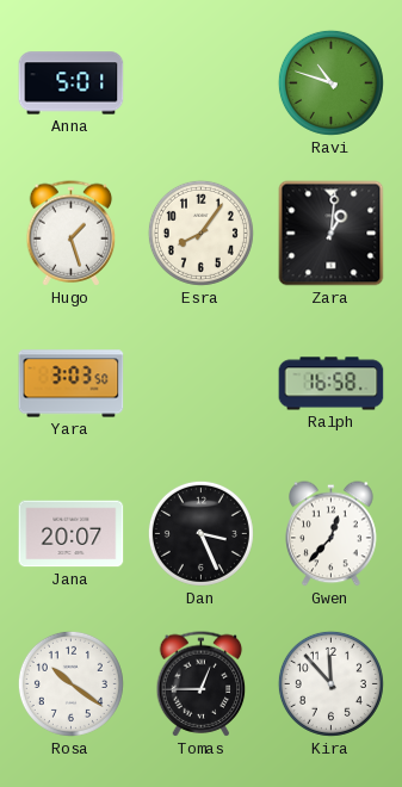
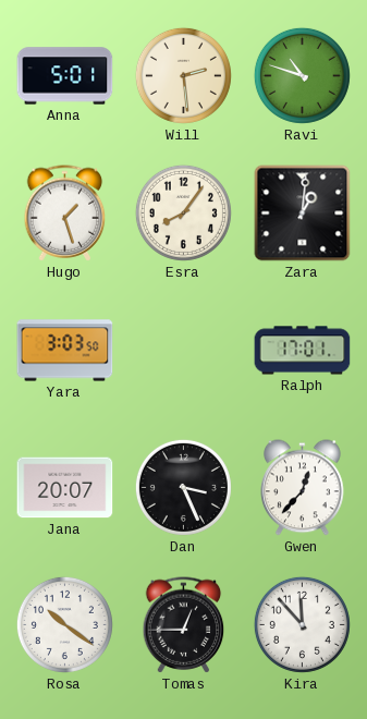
Will: none -> 2:29
Ralph: 16:58 -> 17:01
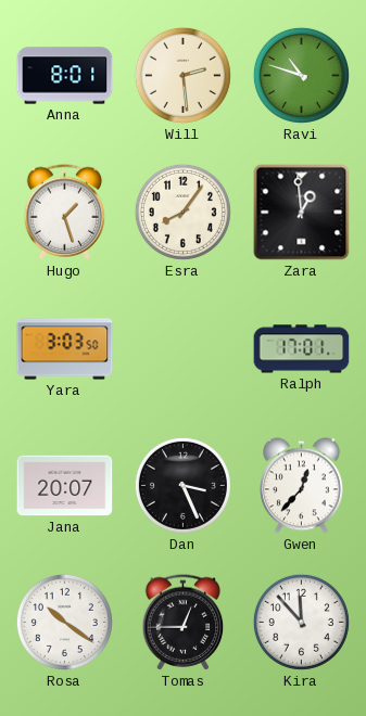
Anna: 5:01 -> 8:01
Zara: 1:01 -> 12:59
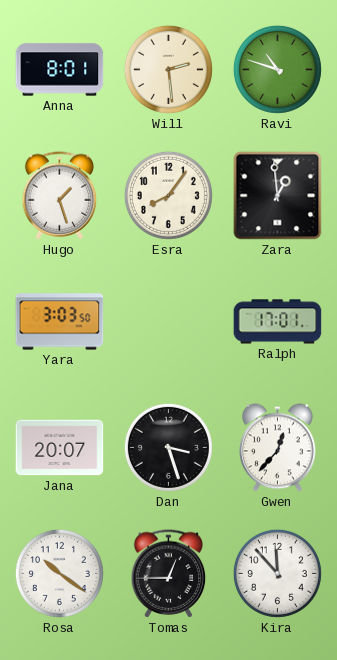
Dan: 3:26 -> 3:27
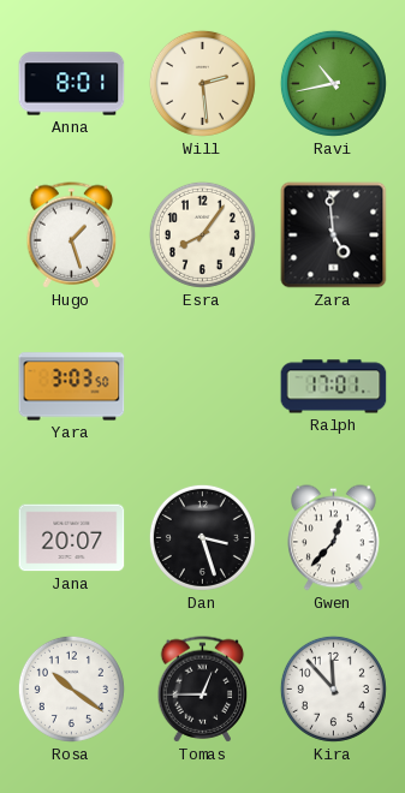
Ravi: 10:48 -> 10:43
Zara: 12:59 -> 4:59
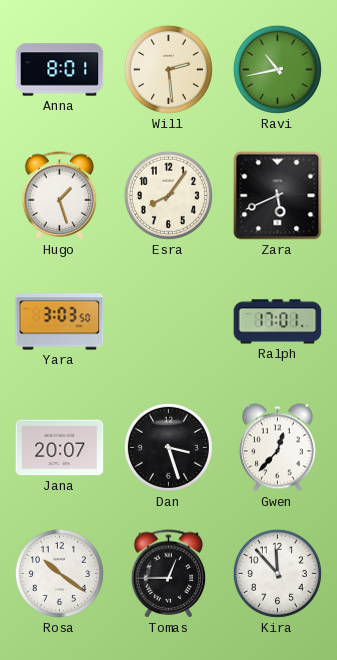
Zara: 4:59 -> 5:41
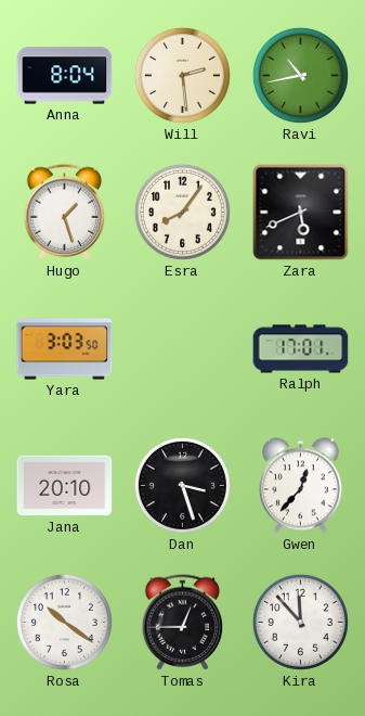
Anna: 8:01 -> 8:04
Jana: 20:07 -> 20:10
